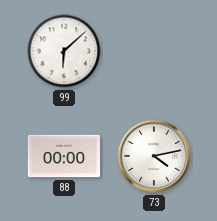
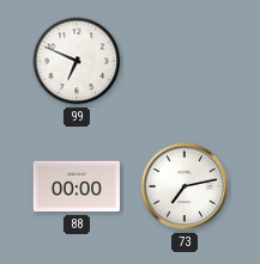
99: 6:08 -> 6:49
73: 4:13 -> 7:13
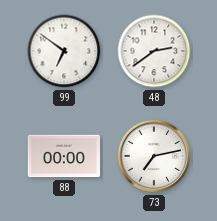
99: 6:49 -> 6:51
48: none -> 2:39
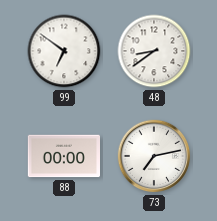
48: 2:39 -> 8:39
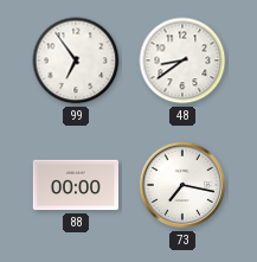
99: 6:51 -> 6:54
73: 7:13 -> 7:17
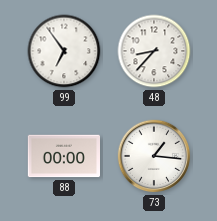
48: 8:39 -> 8:37
73: 7:17 -> 1:16
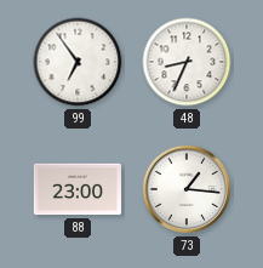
48: 8:37 -> 8:34
88: 00:00 -> 23:00
